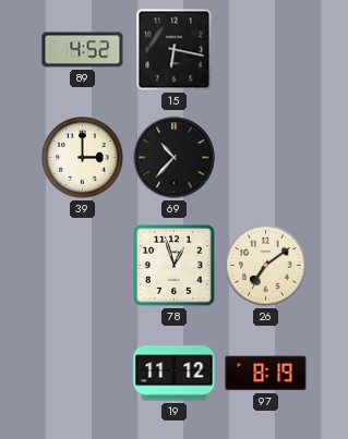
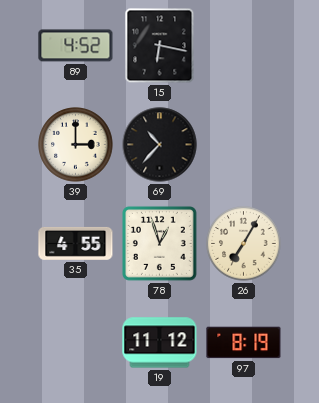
35: none -> 4:55
26: 7:09 -> 7:05
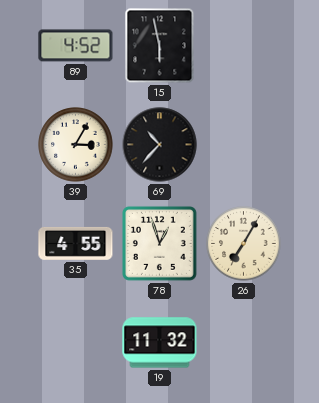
15: 6:17 -> 5:58
39: 3:00 -> 3:05
19: 11:12 -> 11:32
97: 8:19 -> none
